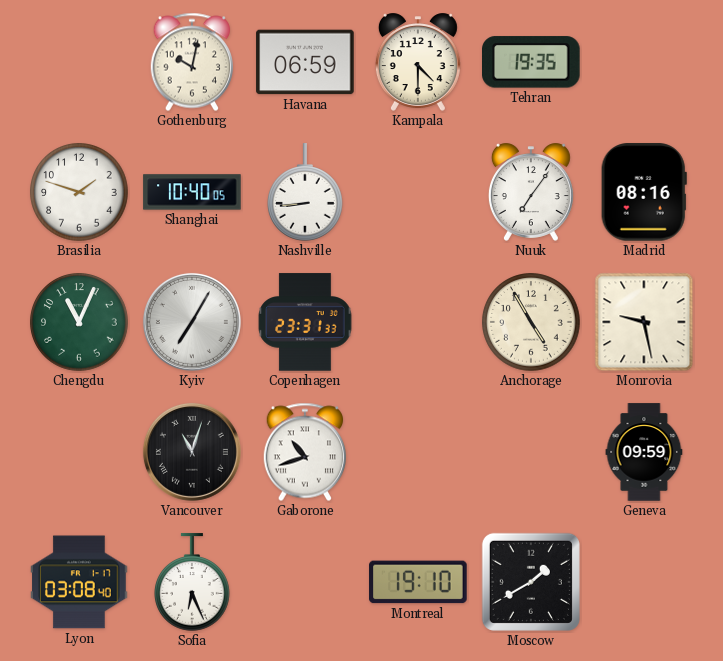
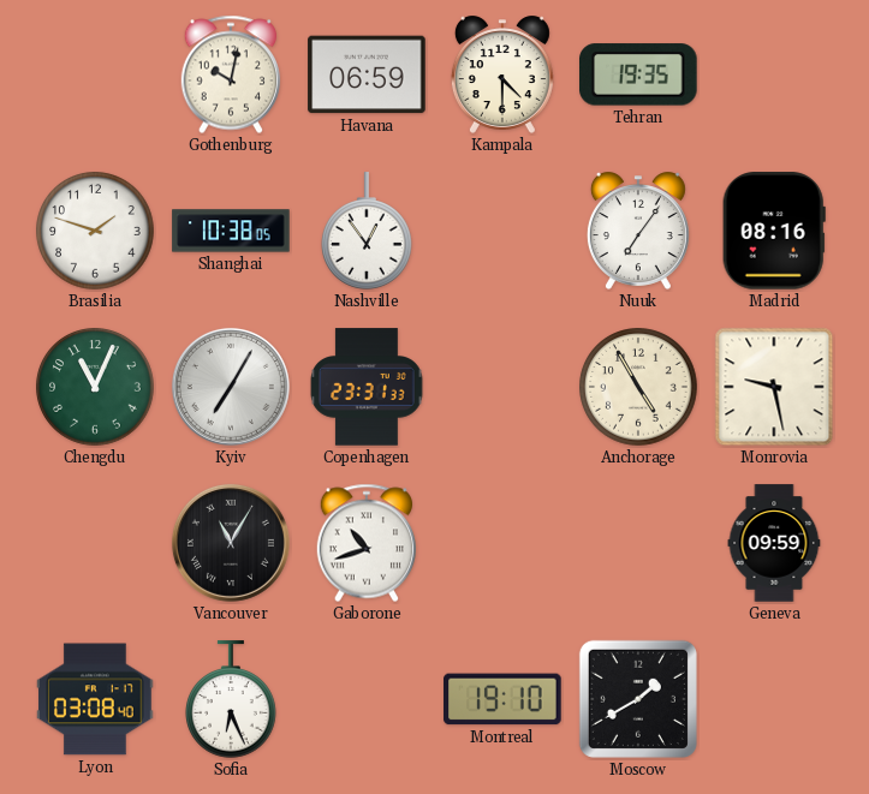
Shanghai: 10:40 -> 10:38
Nashville: 8:44 -> 12:54
Vancouver: 11:03 -> 11:05
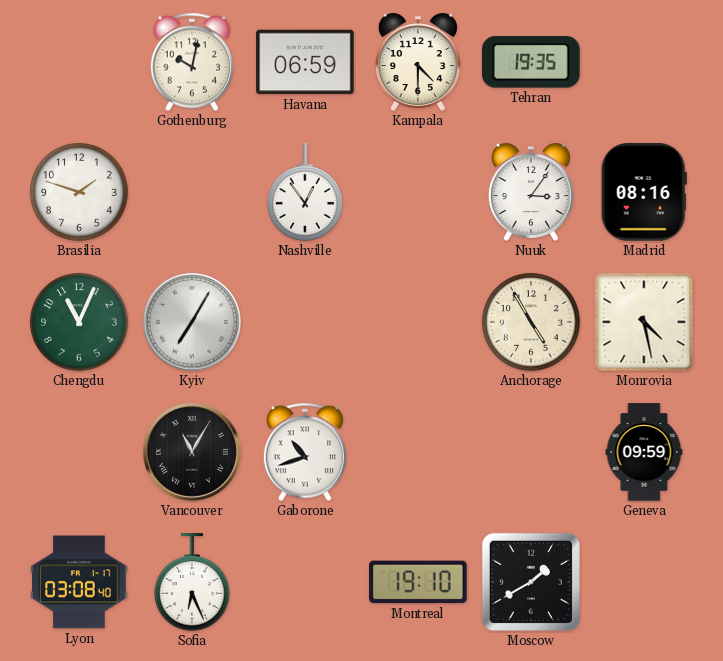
Shanghai: 10:38 -> none
Nuuk: 7:06 -> 3:06
Copenhagen: 23:31 -> none
Monrovia: 9:28 -> 4:28
